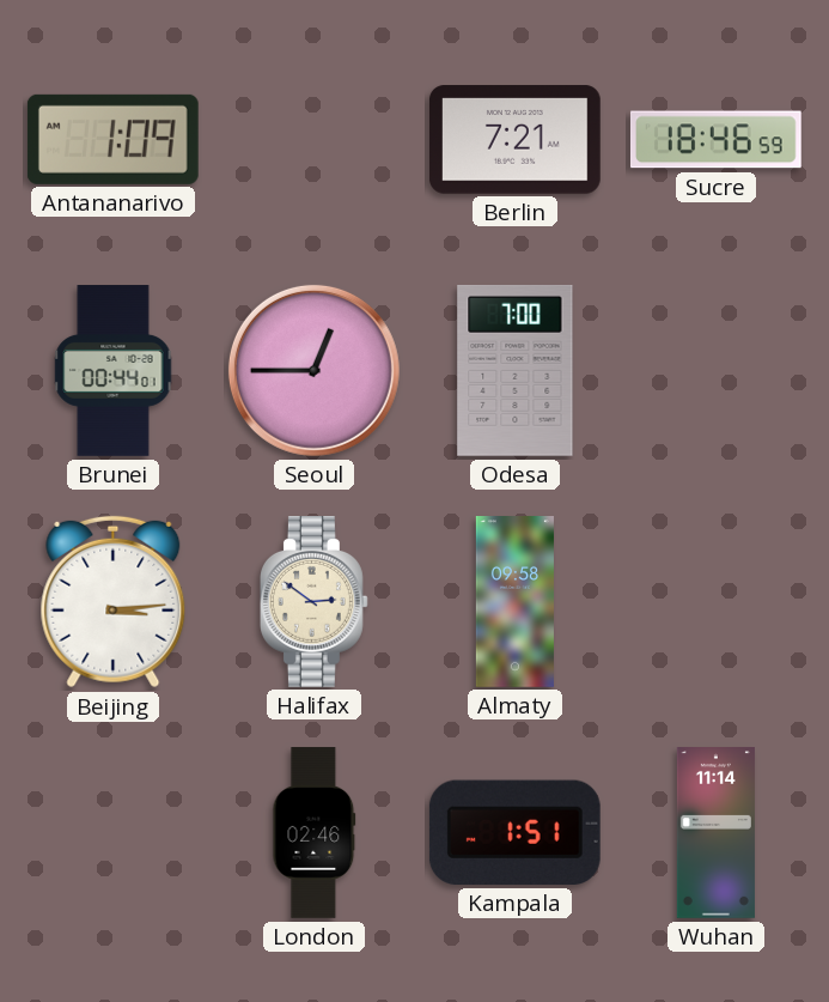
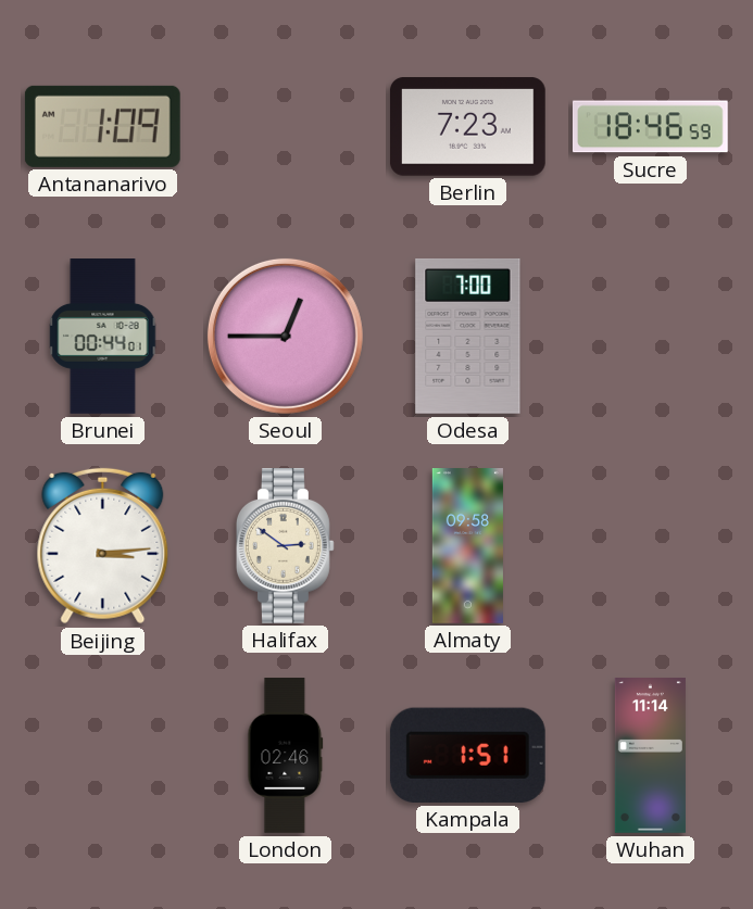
Berlin: 7:21 -> 7:23
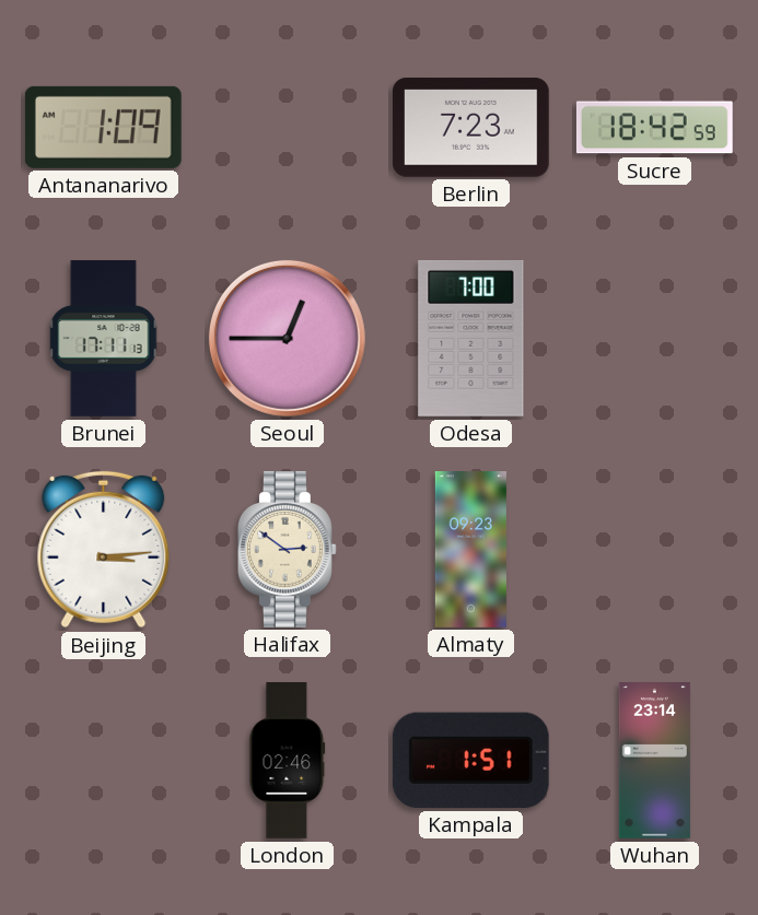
Sucre: 18:46 -> 18:42
Brunei: 00:44 -> 17:11
Almaty: 09:58 -> 09:23
Wuhan: 11:14 -> 23:14
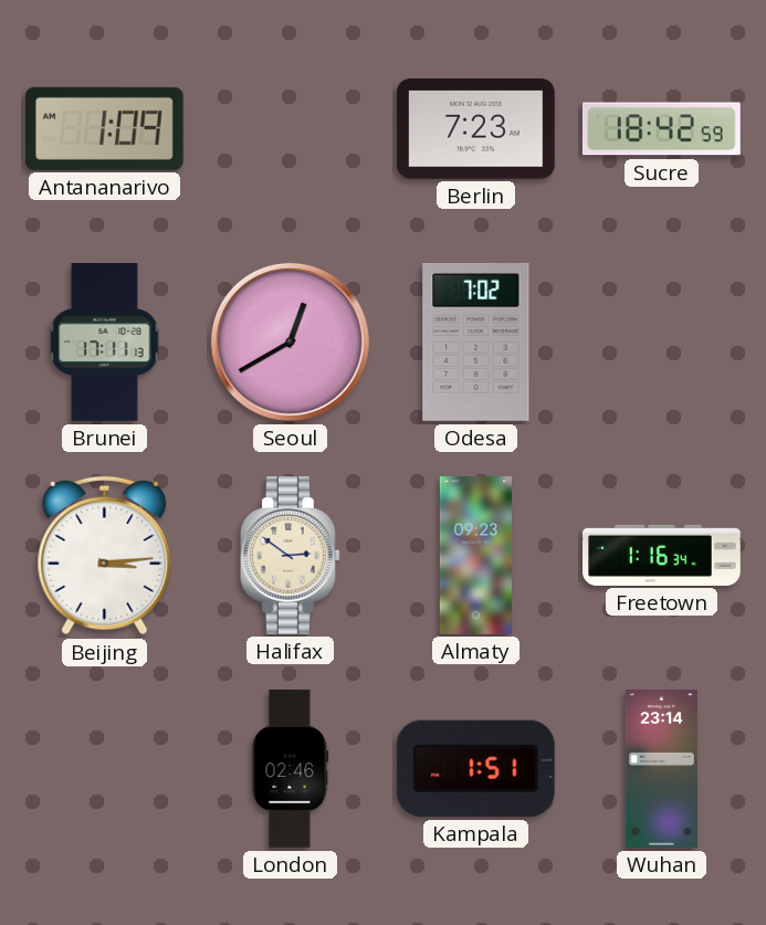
Seoul: 12:45 -> 12:40
Odesa: 7:00 -> 7:02
Freetown: none -> 1:16
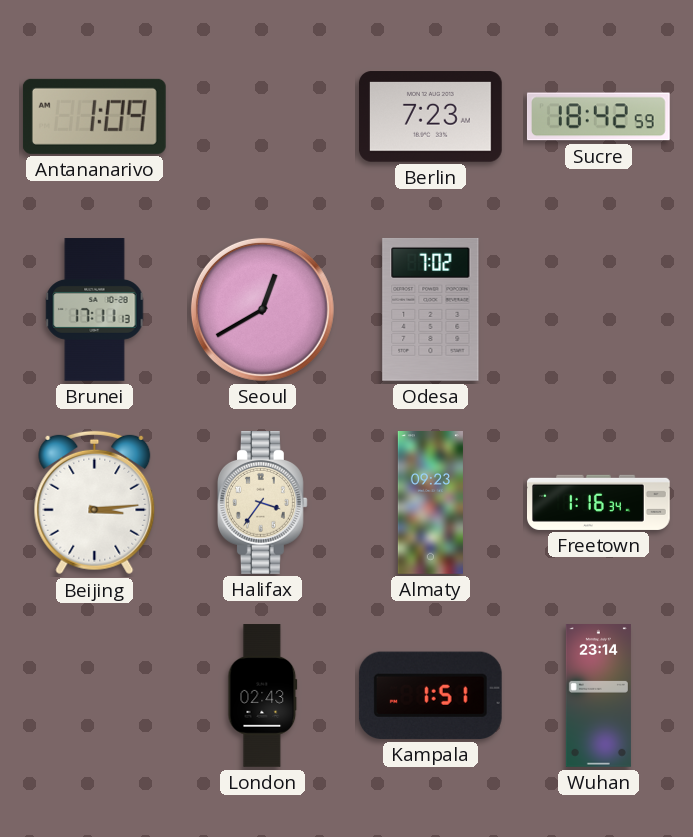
Halifax: 2:51 -> 3:36
London: 02:46 -> 02:43
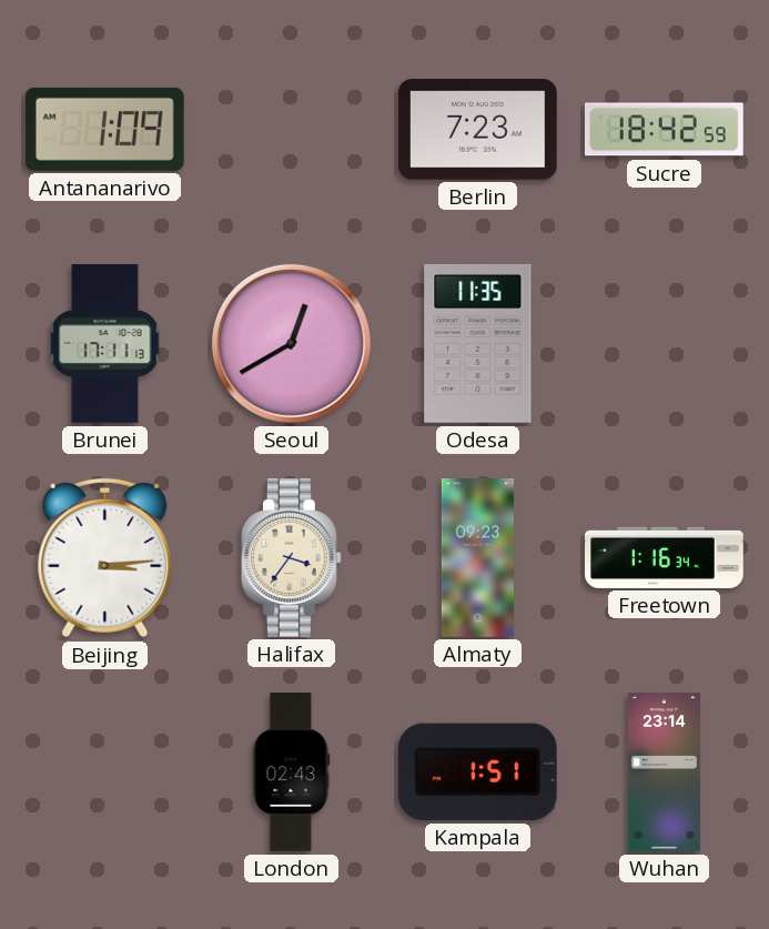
Odesa: 7:02 -> 11:35
